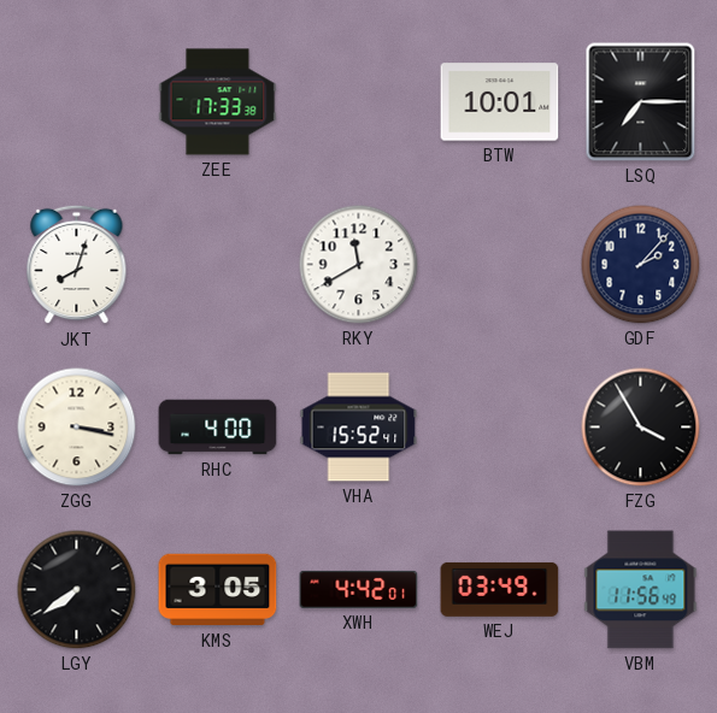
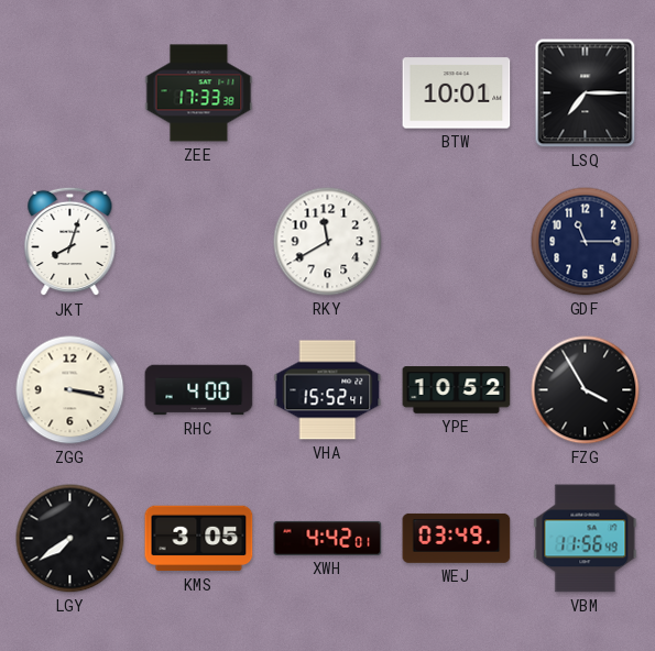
GDF: 2:07 -> 11:15
YPE: none -> 10:52
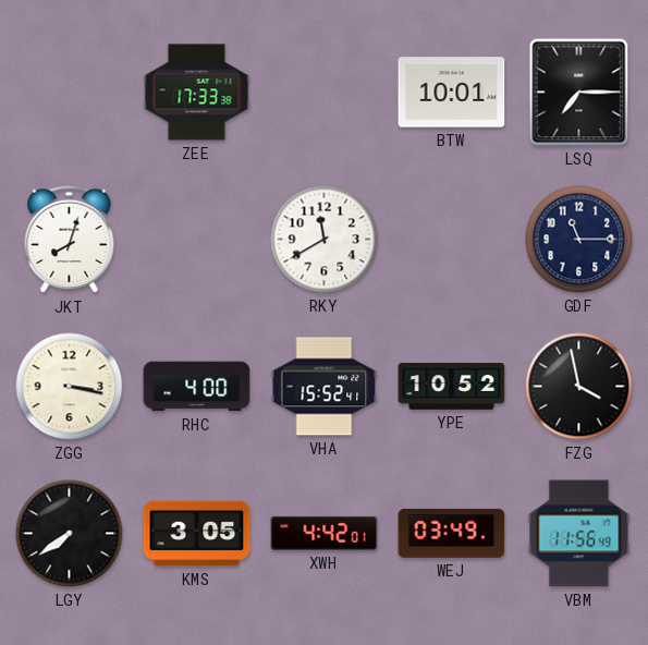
FZG: 3:55 -> 3:58
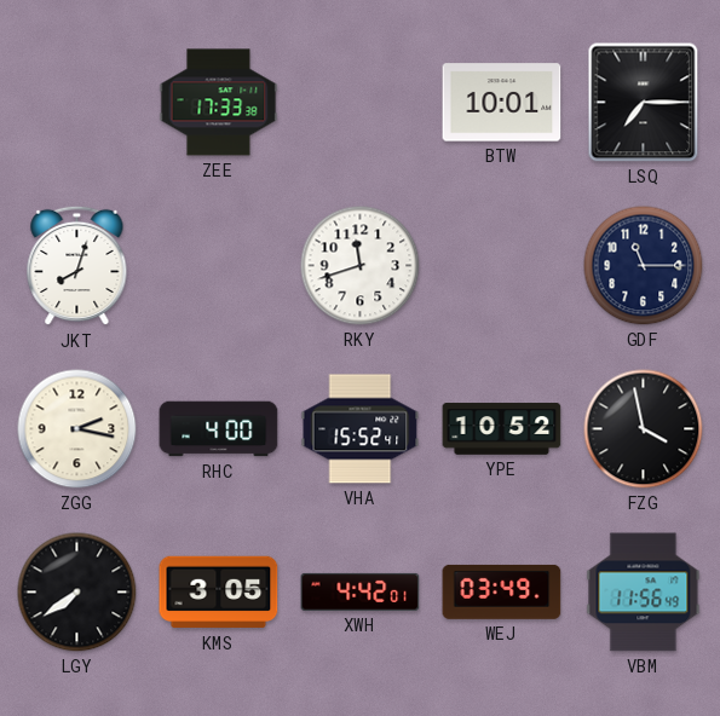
RKY: 11:40 -> 11:42
ZGG: 3:17 -> 2:17
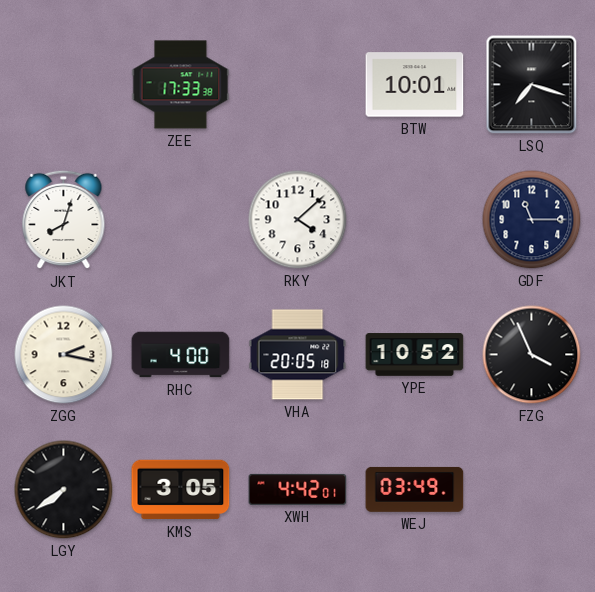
LSQ: 7:15 -> 7:18
RKY: 11:42 -> 4:08
VHA: 15:52 -> 20:05
FZG: 3:58 -> 3:56
VBM: 11:56 -> none
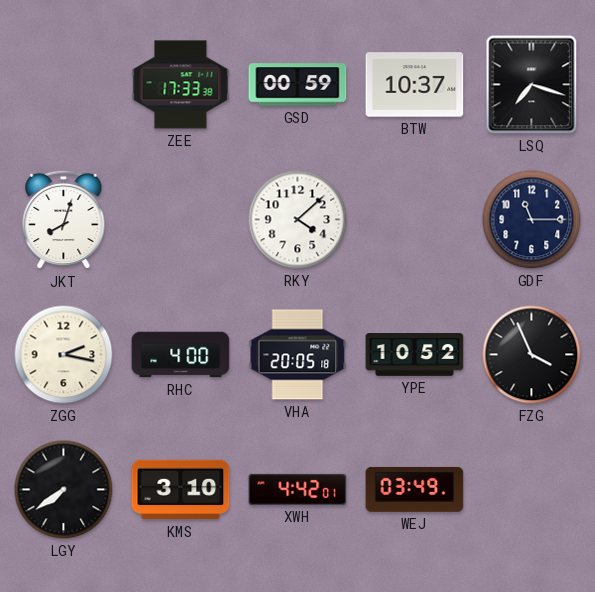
GSD: none -> 00:59
BTW: 10:01 -> 10:37
KMS: 3:05 -> 3:10
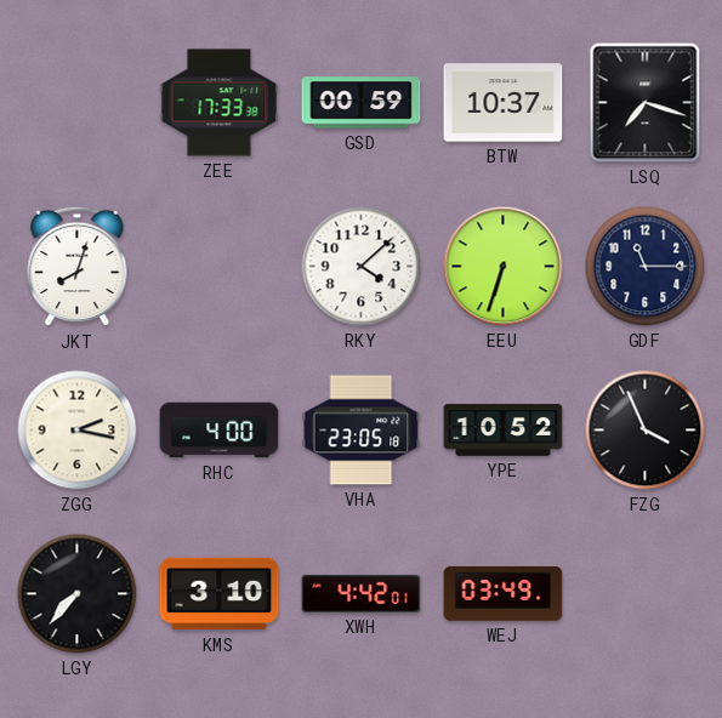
EEU: none -> 6:33
VHA: 20:05 -> 23:05
LGY: 7:39 -> 7:37
